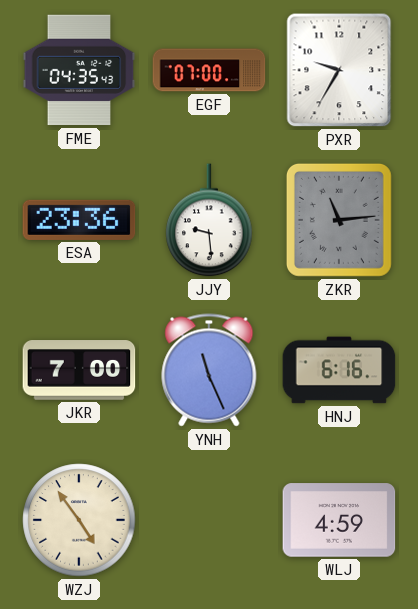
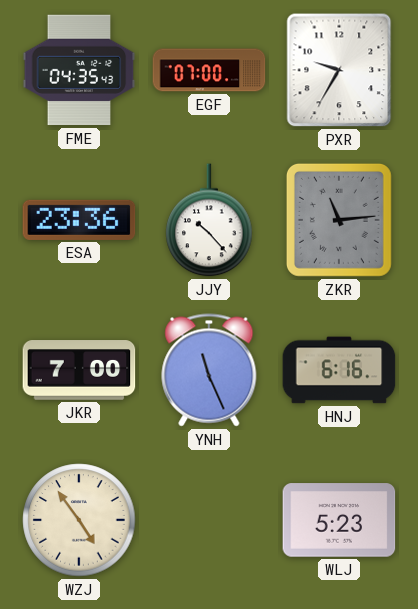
JJY: 9:29 -> 10:23
WLJ: 4:59 -> 5:23
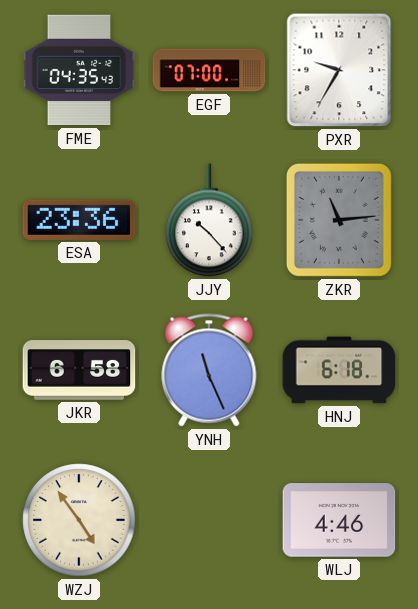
JKR: 7:00 -> 6:58
HNJ: 6:16 -> 6:18
WLJ: 5:23 -> 4:46
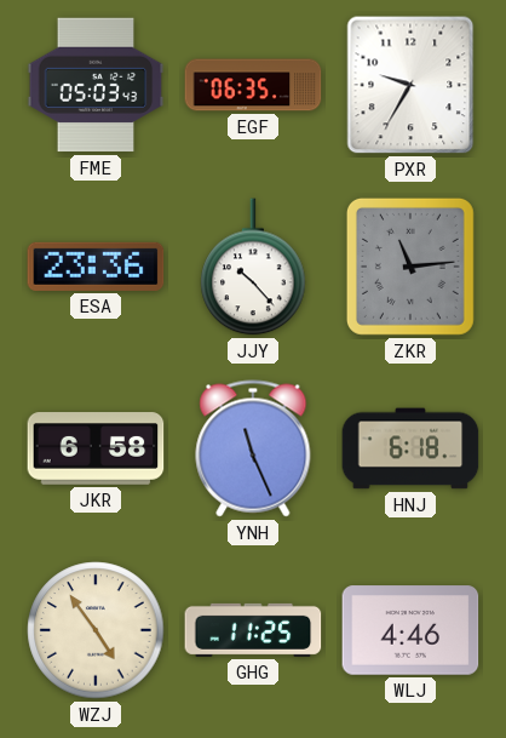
FME: 04:35 -> 05:03
EGF: 07:00 -> 06:35
GHG: none -> 11:25
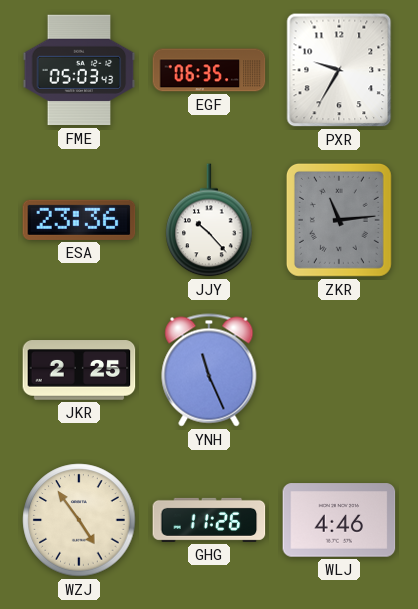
JKR: 6:58 -> 2:25
HNJ: 6:18 -> none
GHG: 11:25 -> 11:26
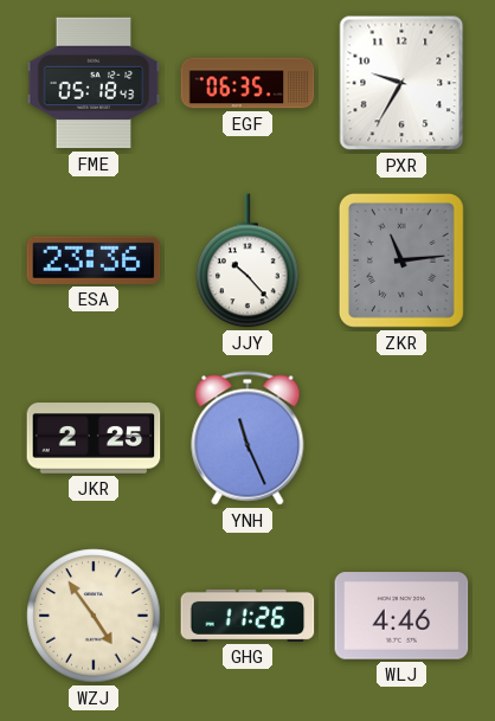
FME: 05:03 -> 05:18
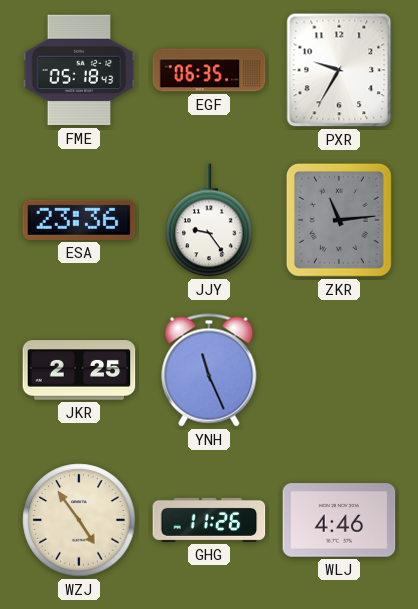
JJY: 10:23 -> 9:24
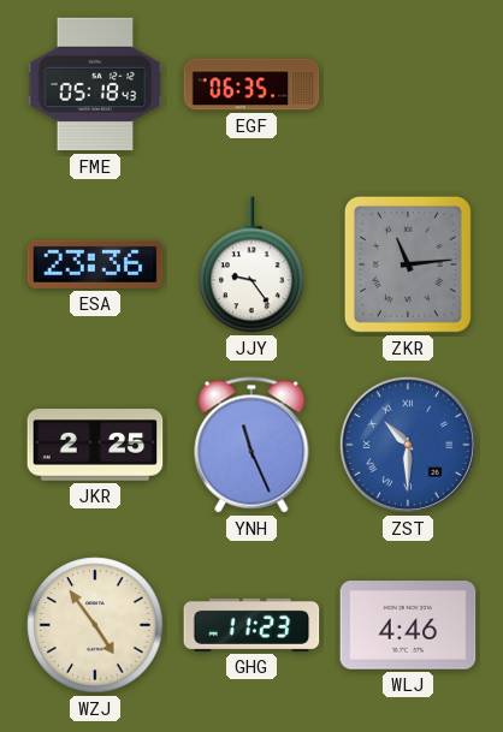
PXR: 9:35 -> none
ZST: none -> 10:30
GHG: 11:26 -> 11:23
